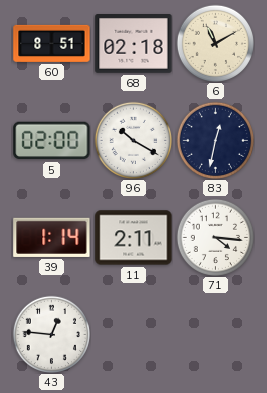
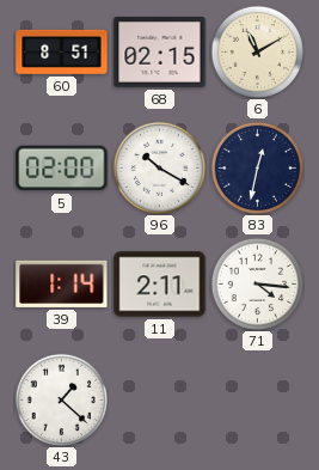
68: 02:18 -> 02:15
43: 12:46 -> 1:22
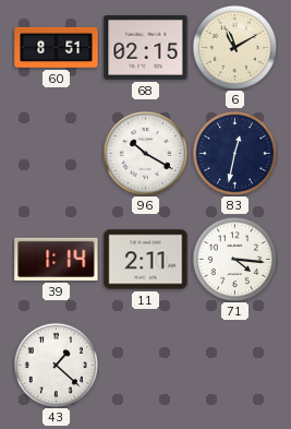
5: 02:00 -> none
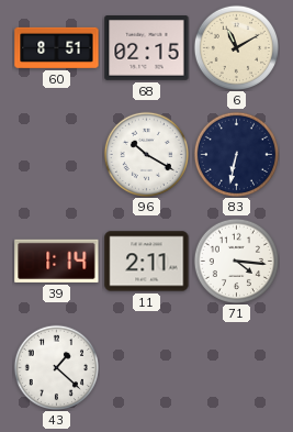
83: 12:32 -> 6:32
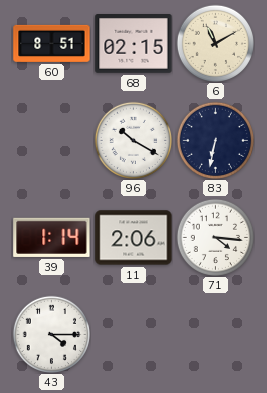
11: 2:11 -> 2:06
43: 1:22 -> 4:15
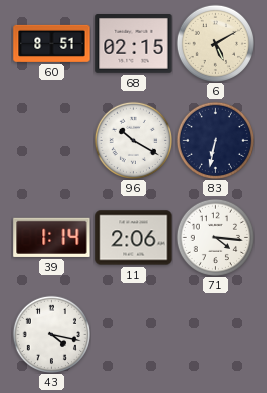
6: 11:10 -> 5:10
43: 4:15 -> 4:17
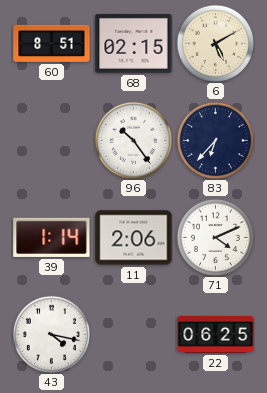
96: 10:20 -> 10:24
83: 6:32 -> 6:37
71: 4:16 -> 4:11
22: none -> 06:25
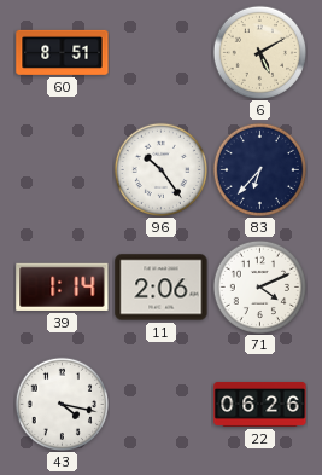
68: 02:15 -> none
22: 06:25 -> 06:26
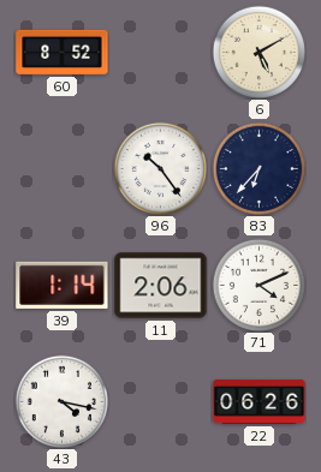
60: 8:51 -> 8:52
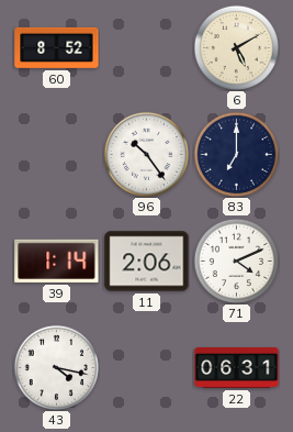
83: 6:37 -> 7:00
22: 06:26 -> 06:31
